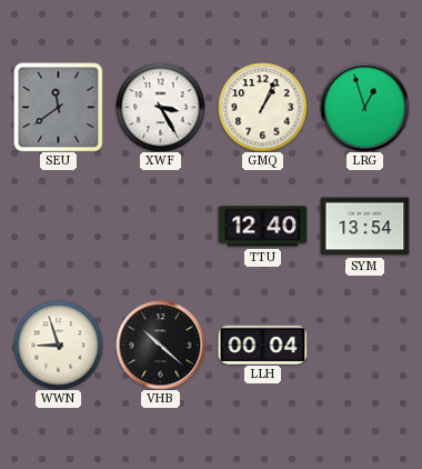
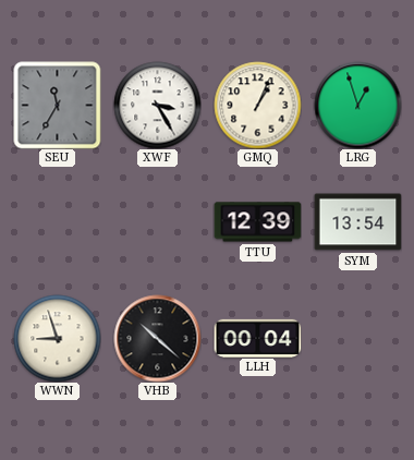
SEU: 11:39 -> 11:35
TTU: 12:40 -> 12:39
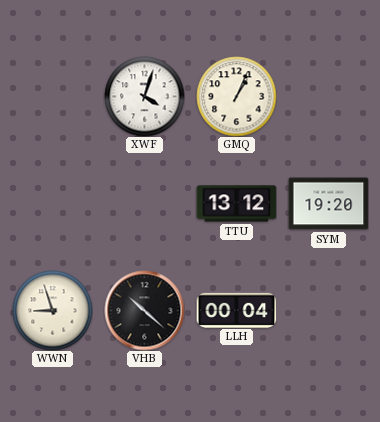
SEU: 11:35 -> none
XWF: 3:25 -> 4:03
LRG: 12:57 -> none
TTU: 12:39 -> 13:12
SYM: 13:54 -> 19:20
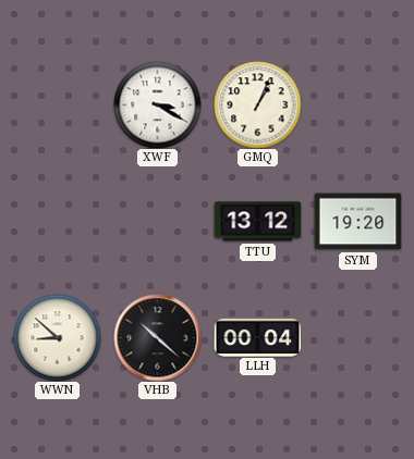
XWF: 4:03 -> 3:20
WWN: 8:57 -> 8:52
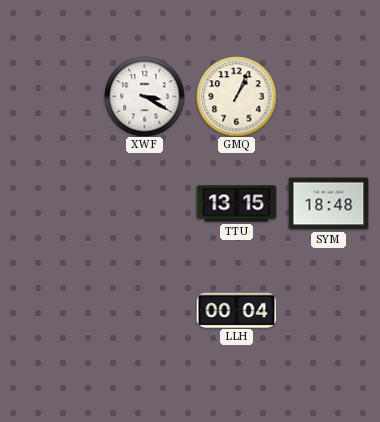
TTU: 13:12 -> 13:15
SYM: 19:20 -> 18:48
WWN: 8:52 -> none
VHB: 10:22 -> none
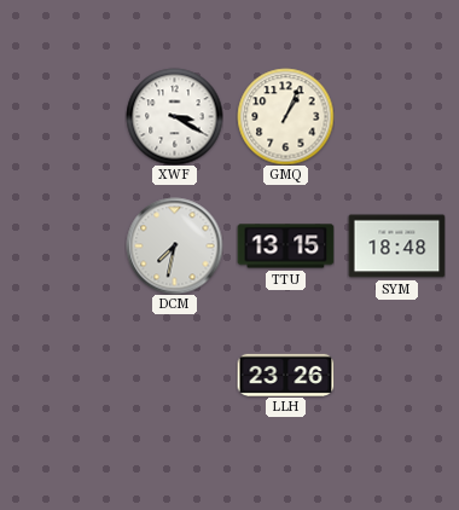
DCM: none -> 7:32
LLH: 00:04 -> 23:26
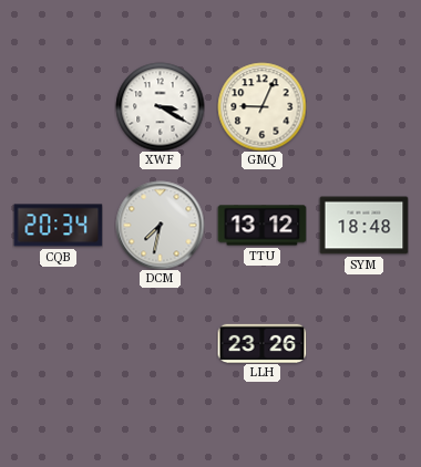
GMQ: 1:04 -> 9:04
CQB: none -> 20:34
TTU: 13:15 -> 13:12
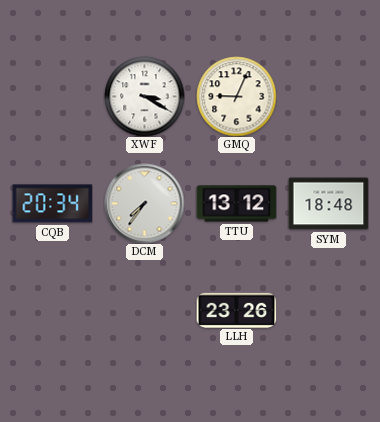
DCM: 7:32 -> 7:36
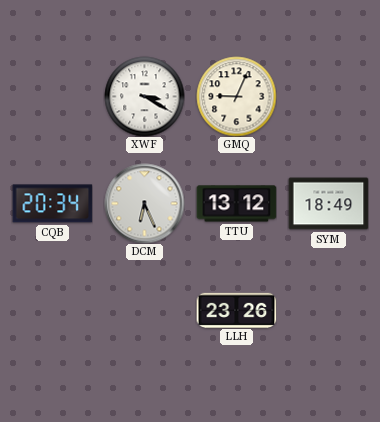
DCM: 7:36 -> 6:26
SYM: 18:48 -> 18:49
